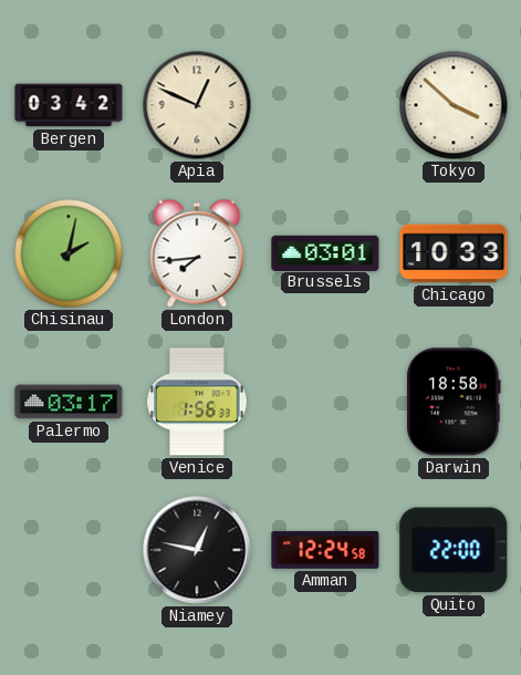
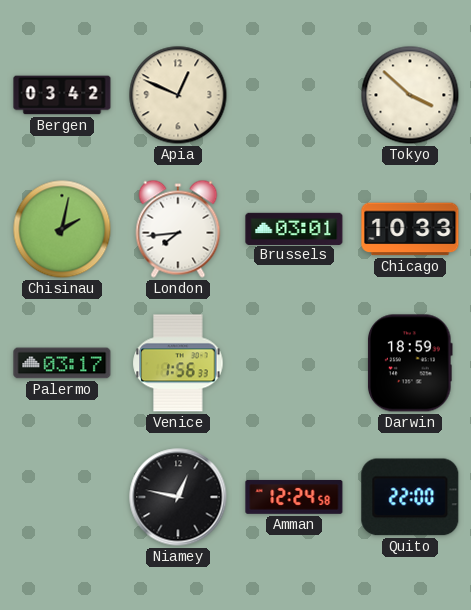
Darwin: 18:58 -> 18:59
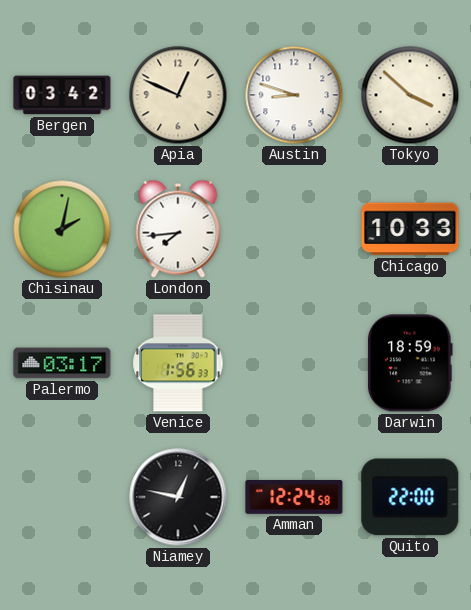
Austin: none -> 8:48
Brussels: 03:01 -> none
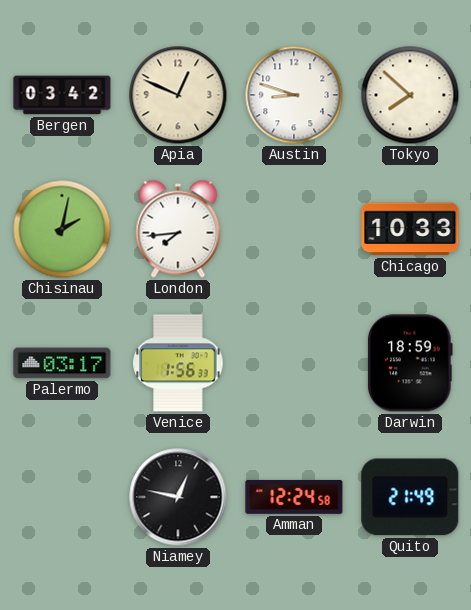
Tokyo: 3:52 -> 7:52
Quito: 22:00 -> 21:49
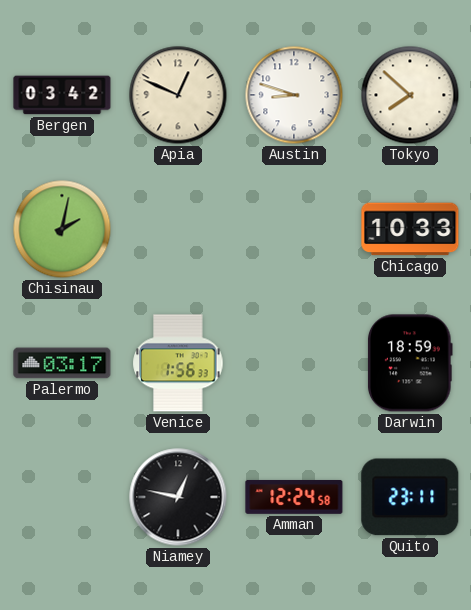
London: 7:44 -> none
Quito: 21:49 -> 23:11
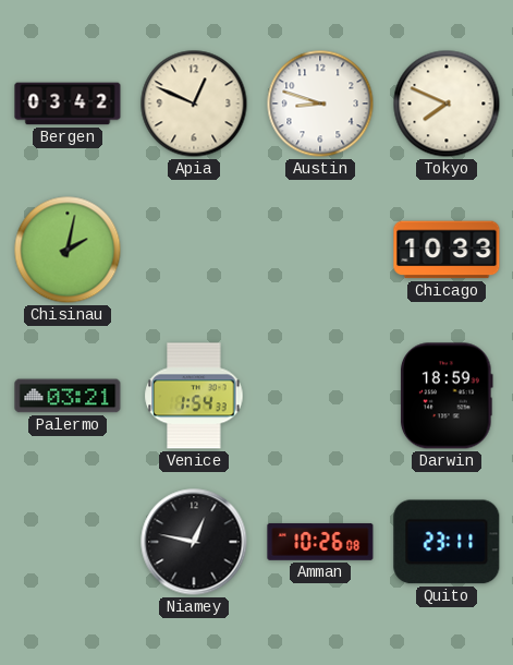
Tokyo: 7:52 -> 7:49
Palermo: 03:17 -> 03:21
Venice: 1:56 -> 1:54
Amman: 12:24 -> 10:26
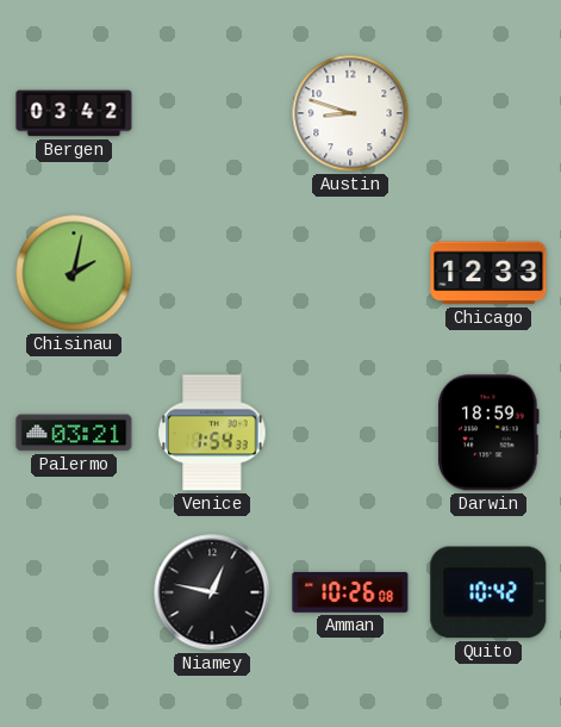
Apia: 12:49 -> none
Tokyo: 7:49 -> none
Chicago: 10:33 -> 12:33
Quito: 23:11 -> 10:42
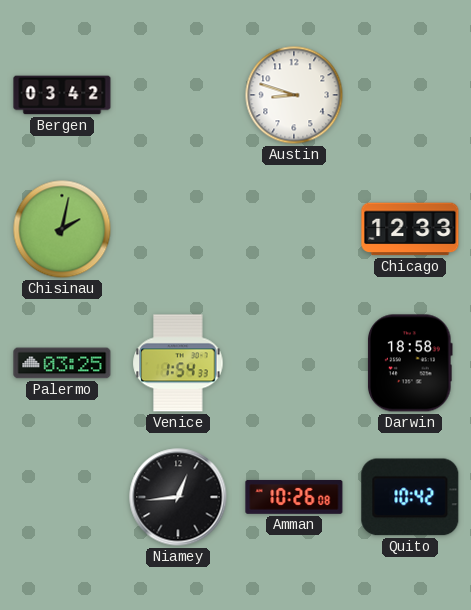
Palermo: 03:21 -> 03:25
Darwin: 18:59 -> 18:58
Niamey: 12:47 -> 12:44
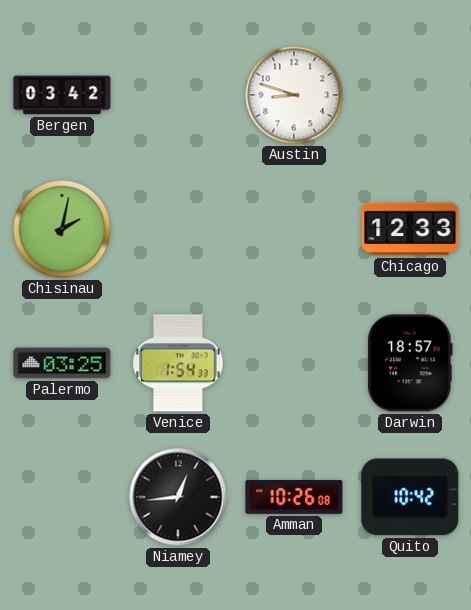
Darwin: 18:58 -> 18:57
